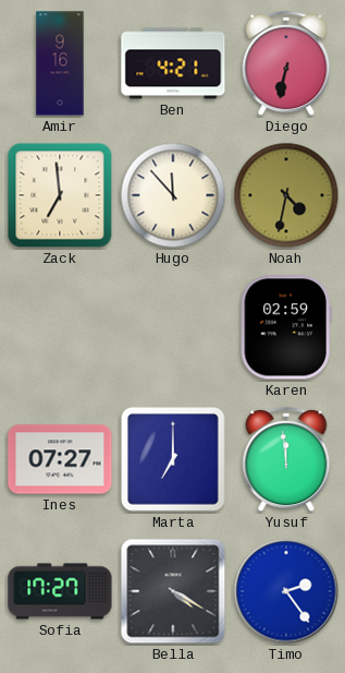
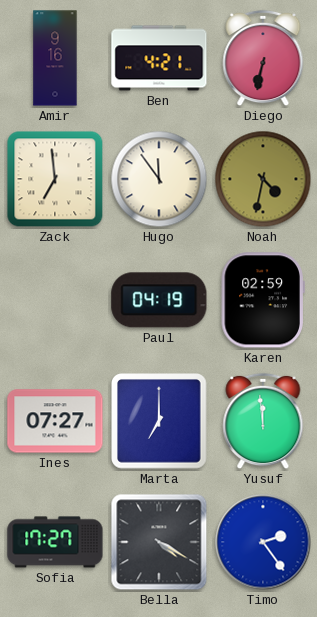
Hugo: 11:53 -> 11:54
Paul: none -> 04:19
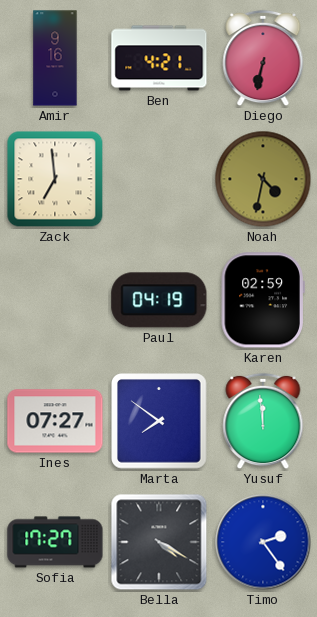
Hugo: 11:54 -> none
Marta: 7:00 -> 7:51
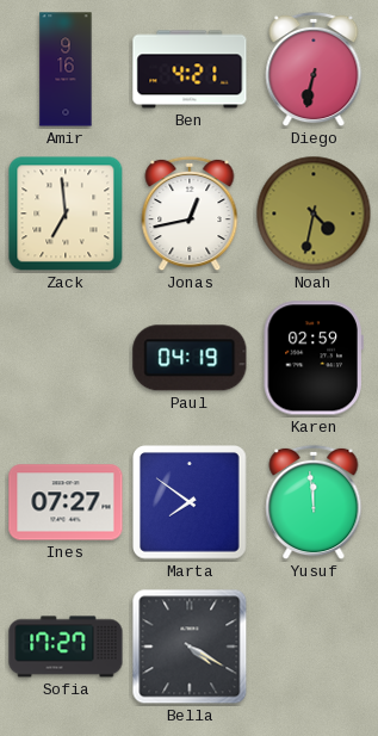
Jonas: none -> 12:43
Timo: 2:24 -> none
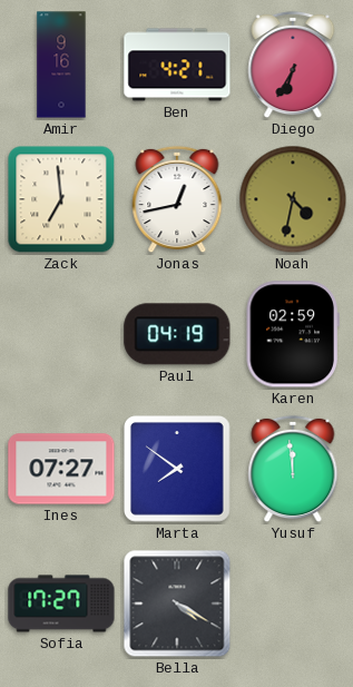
Diego: 6:32 -> 6:35
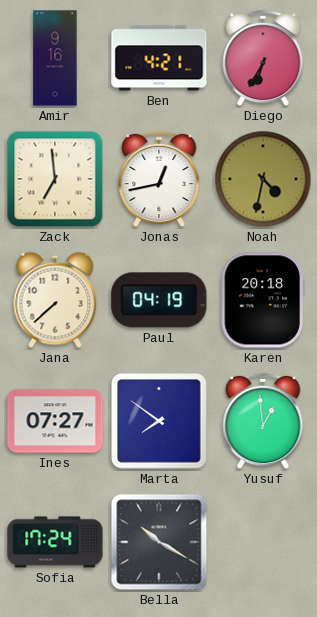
Jana: none -> 7:38
Karen: 02:59 -> 20:18
Yusuf: 11:59 -> 12:59
Sofia: 17:27 -> 17:24
Bella: 4:20 -> 10:20
